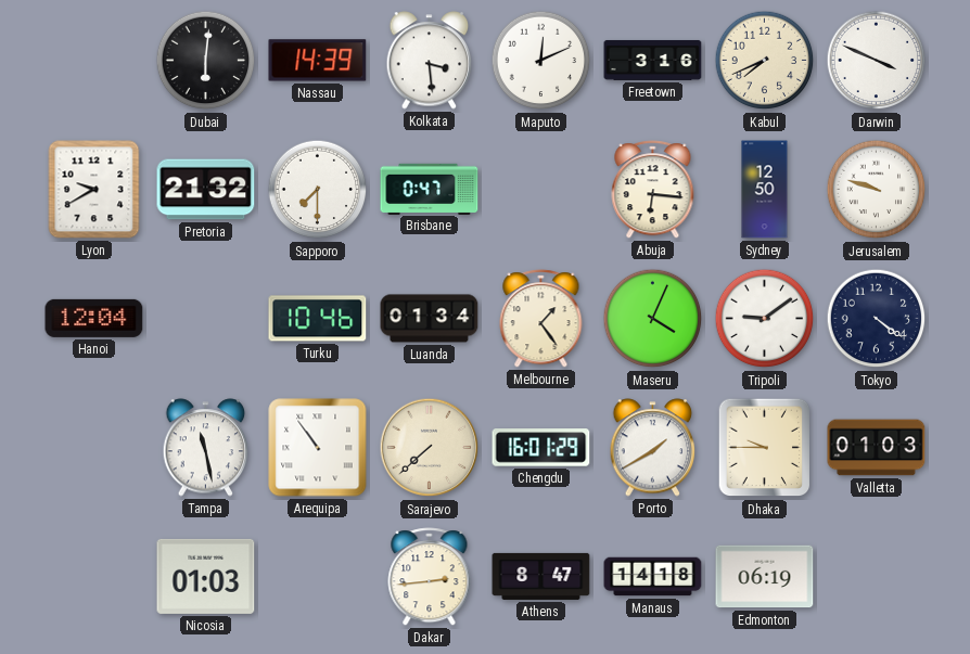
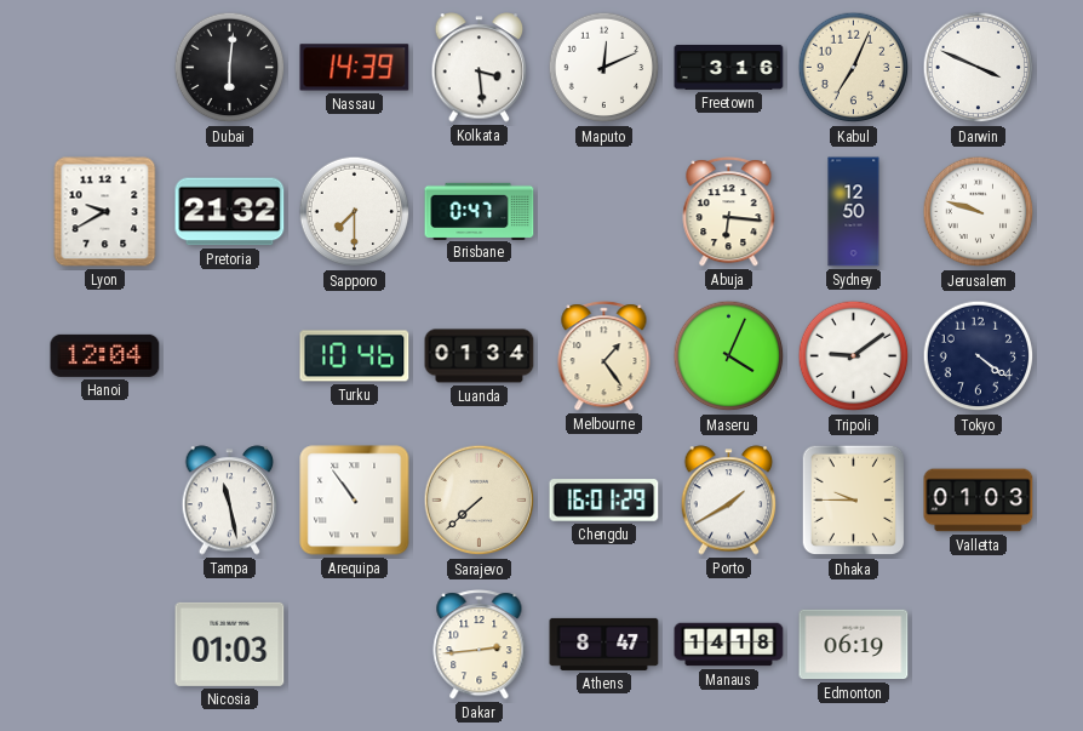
Kabul: 7:41 -> 7:04
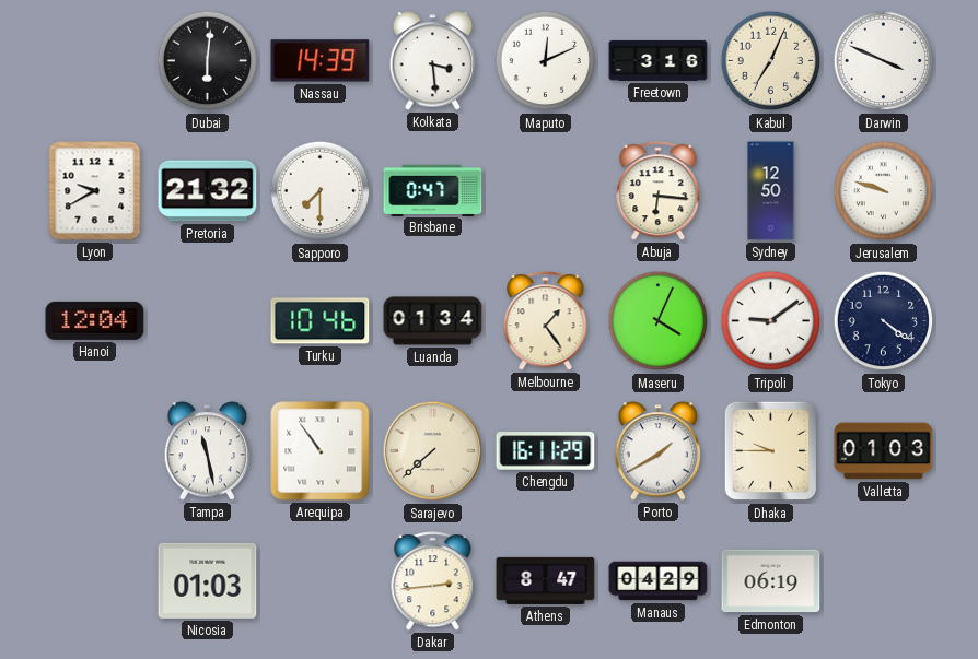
Chengdu: 16:01 -> 16:11
Manaus: 14:18 -> 04:29
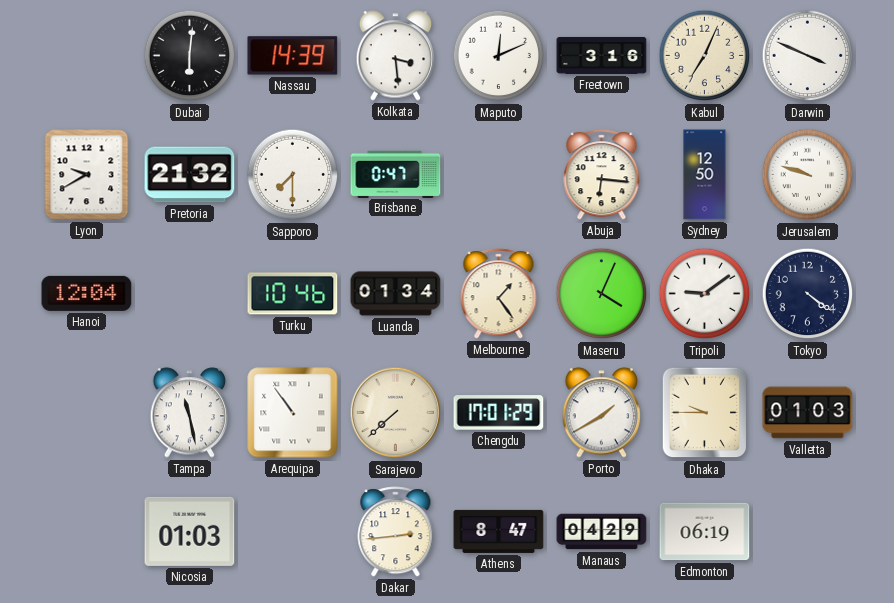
Chengdu: 16:11 -> 17:01
